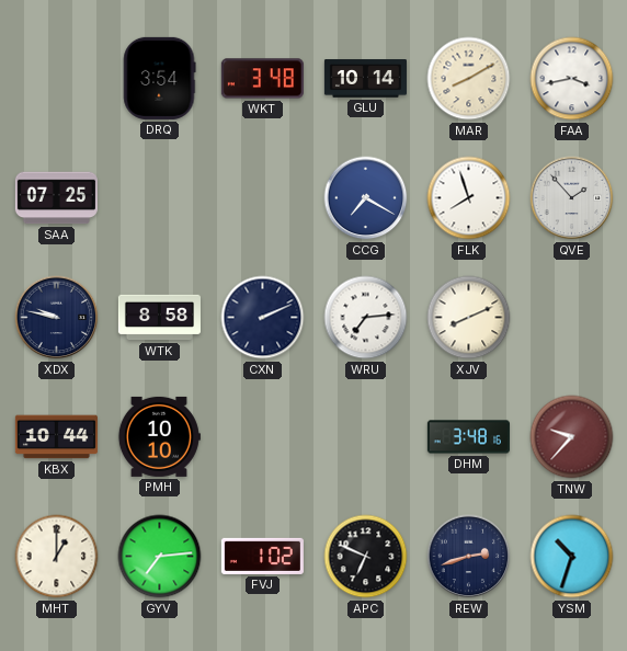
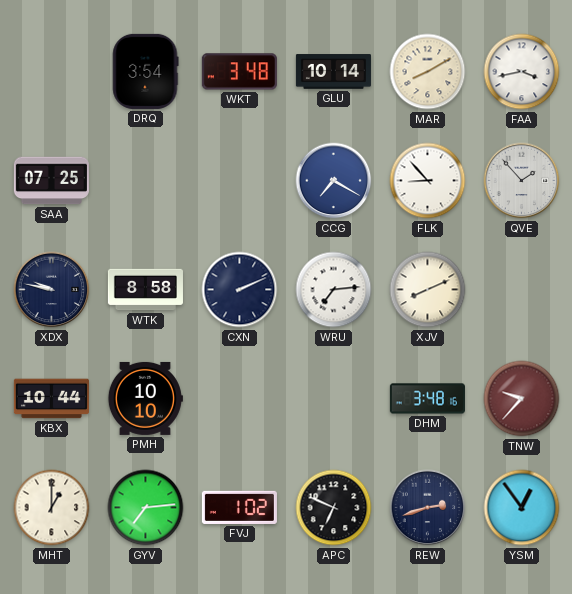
FLK: 7:57 -> 8:53
YSM: 10:33 -> 12:54
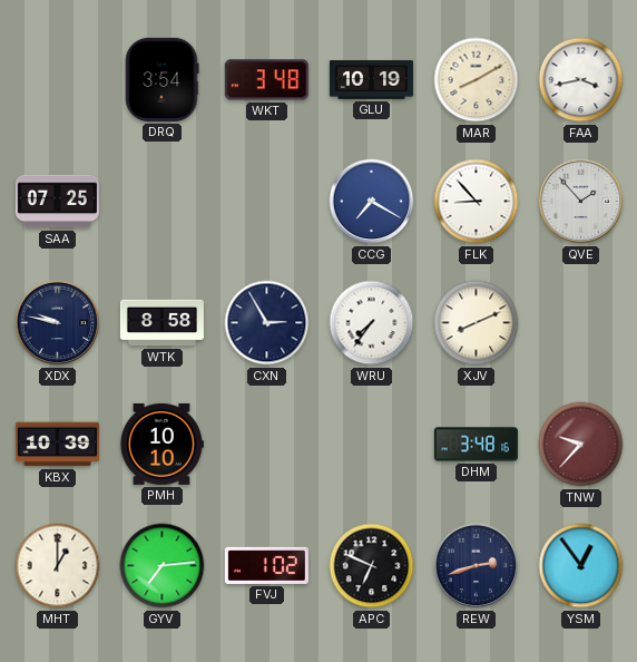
GLU: 10:14 -> 10:19
CXN: 2:11 -> 2:55
WRU: 7:14 -> 7:36
KBX: 10:44 -> 10:39
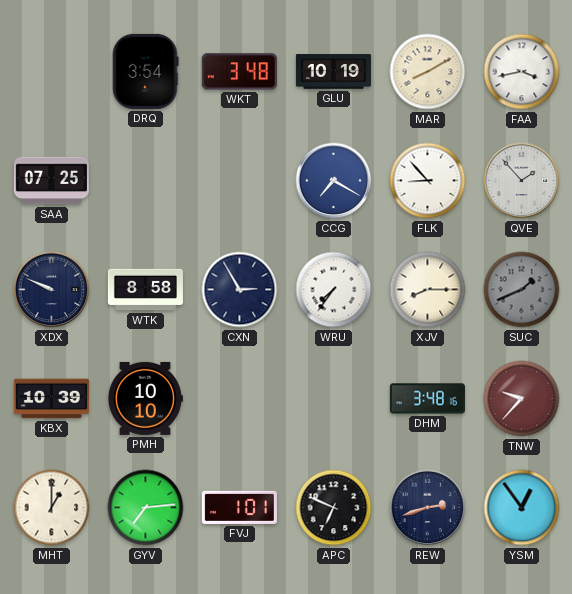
XDX: 9:47 -> 9:49
XJV: 8:11 -> 8:15
SUC: none -> 1:41
FVJ: 1:02 -> 1:01
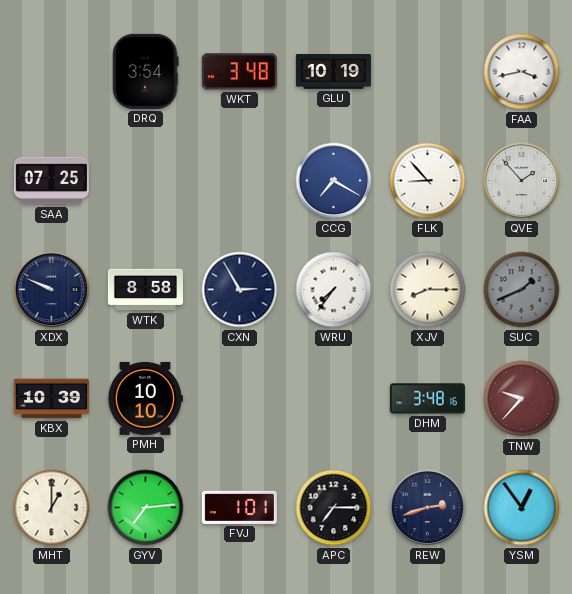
MAR: 8:10 -> none
APC: 6:49 -> 7:15
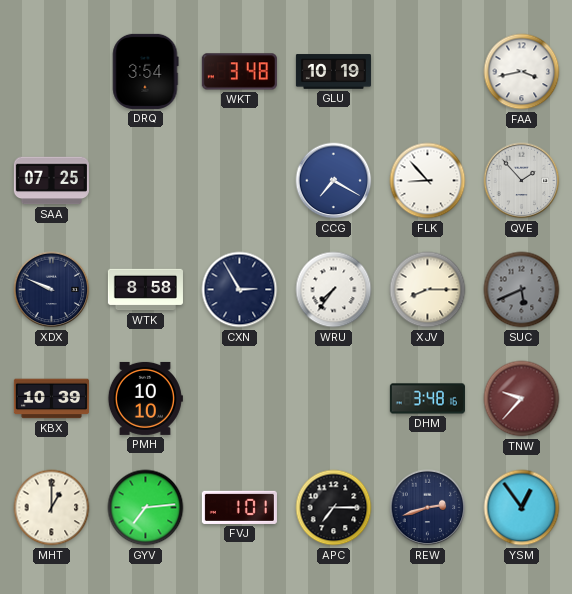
SUC: 1:41 -> 5:41
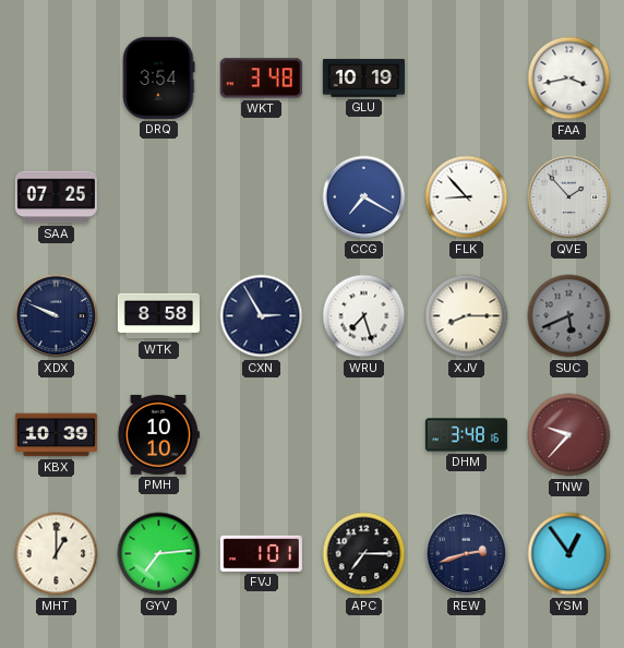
WRU: 7:36 -> 7:27
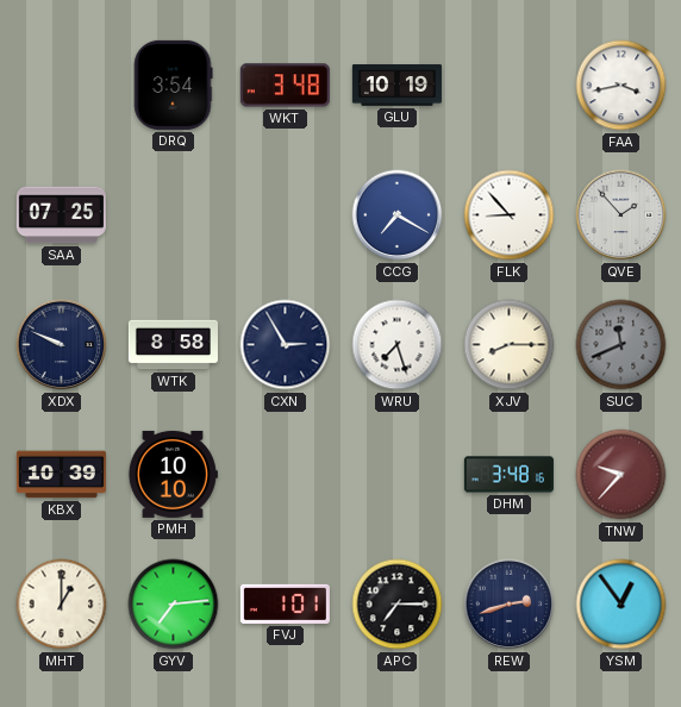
SUC: 5:41 -> 11:41
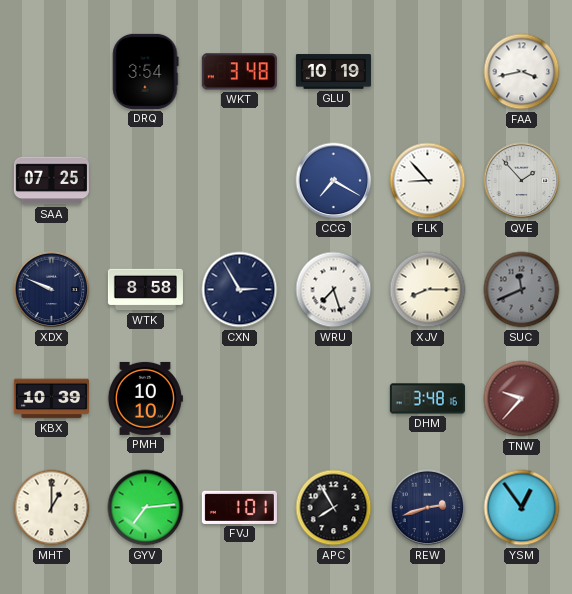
APC: 7:15 -> 7:55
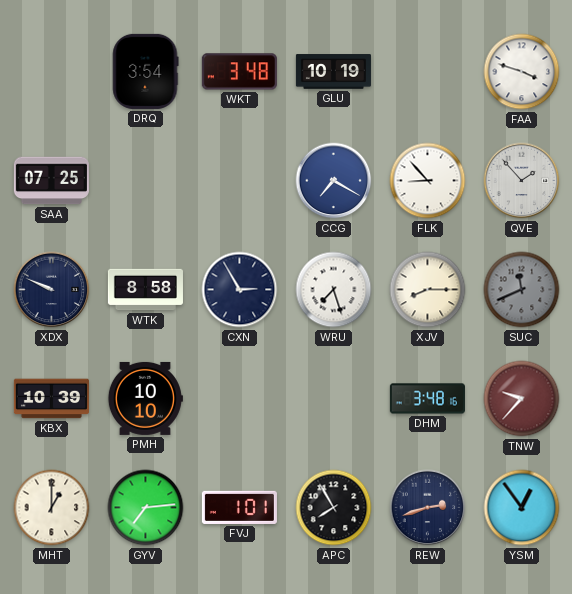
FAA: 3:43 -> 3:48
